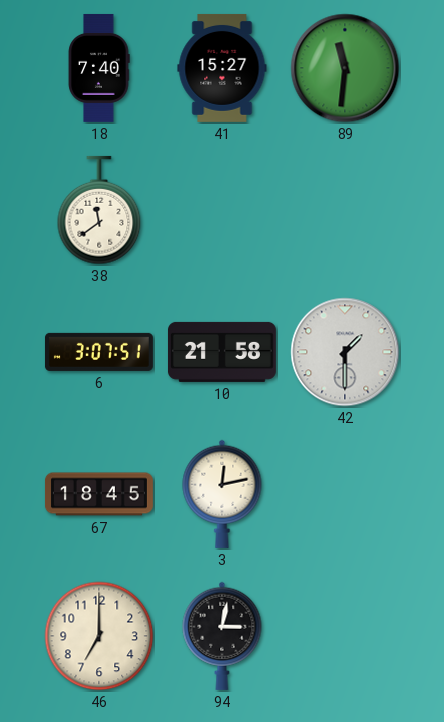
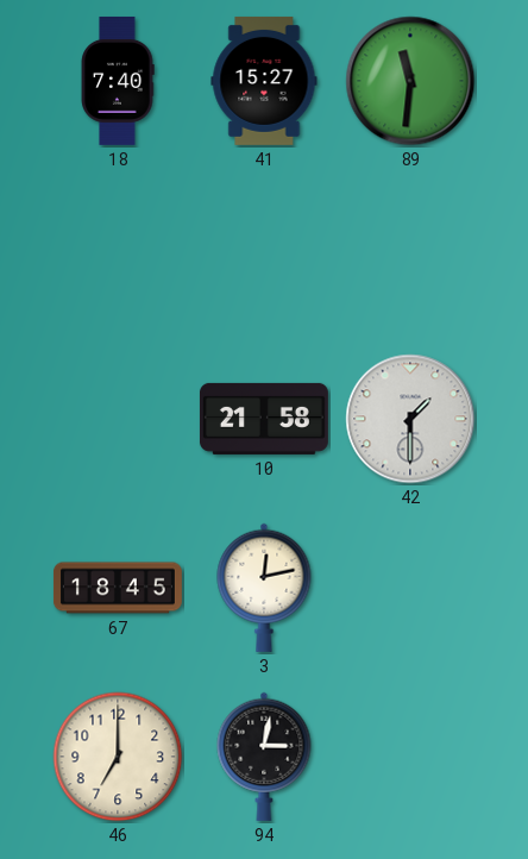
38: 11:39 -> none
6: 3:07 -> none
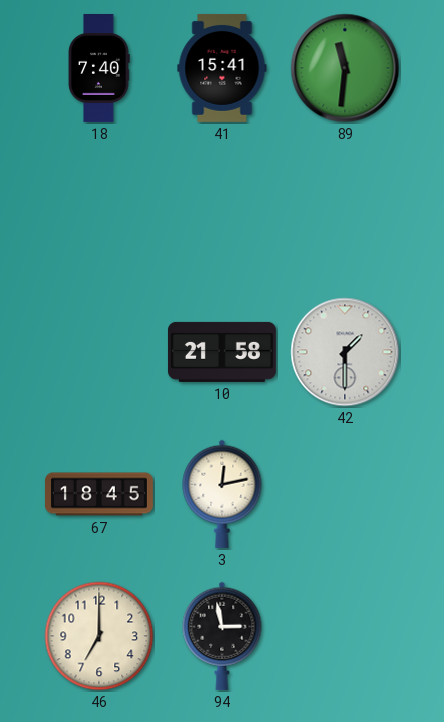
41: 15:27 -> 15:41
94: 3:02 -> 2:58
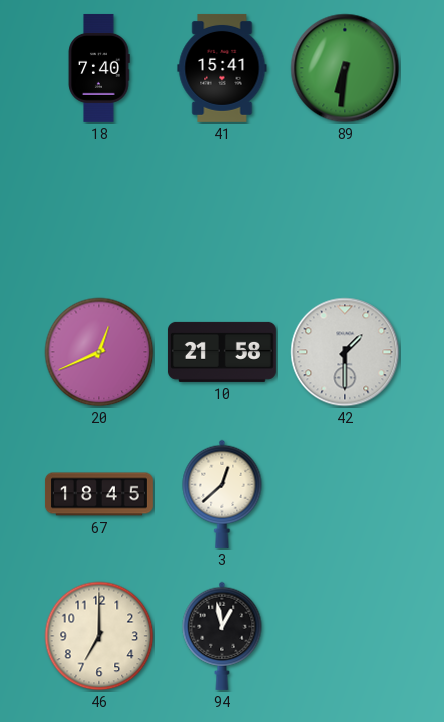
89: 11:31 -> 6:31
20: none -> 12:41
3: 12:13 -> 12:38
94: 2:58 -> 12:58
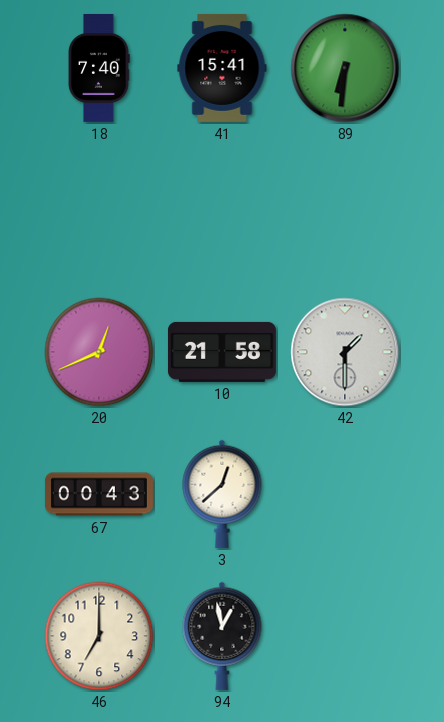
67: 18:45 -> 00:43
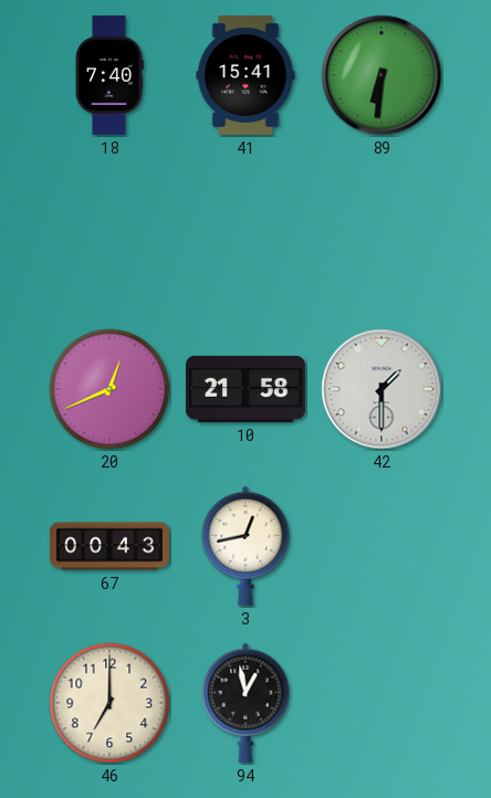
3: 12:38 -> 12:43
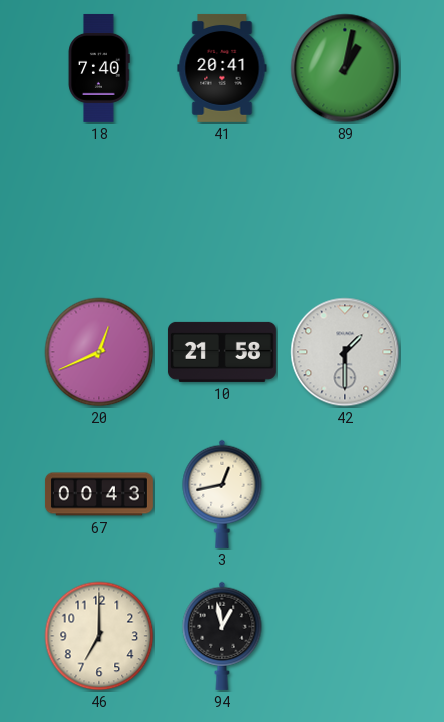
41: 15:41 -> 20:41
89: 6:31 -> 1:02
